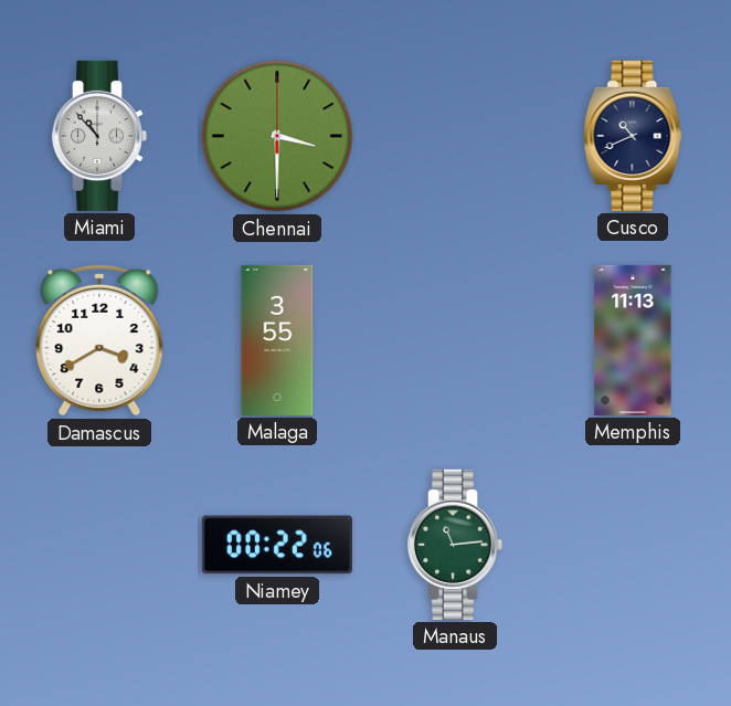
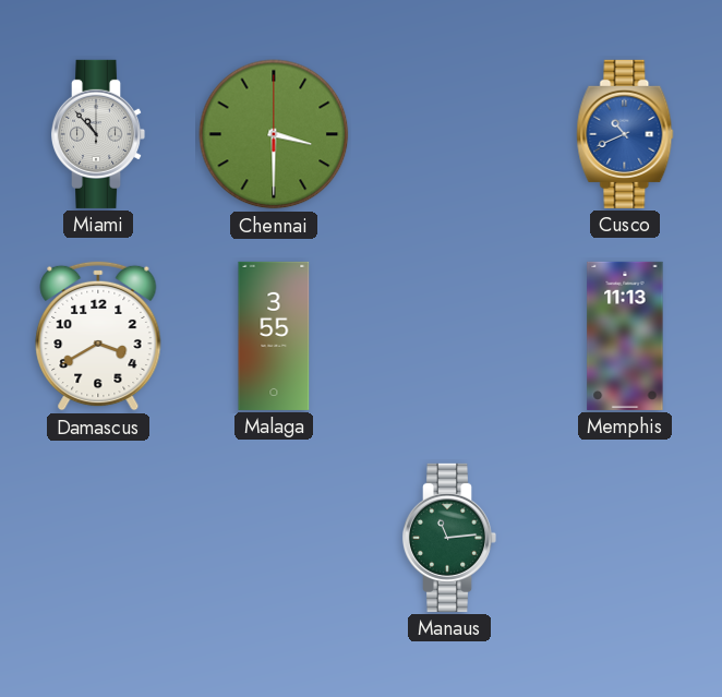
Cusco dial: navy -> blue
Niamey: 00:22 -> none
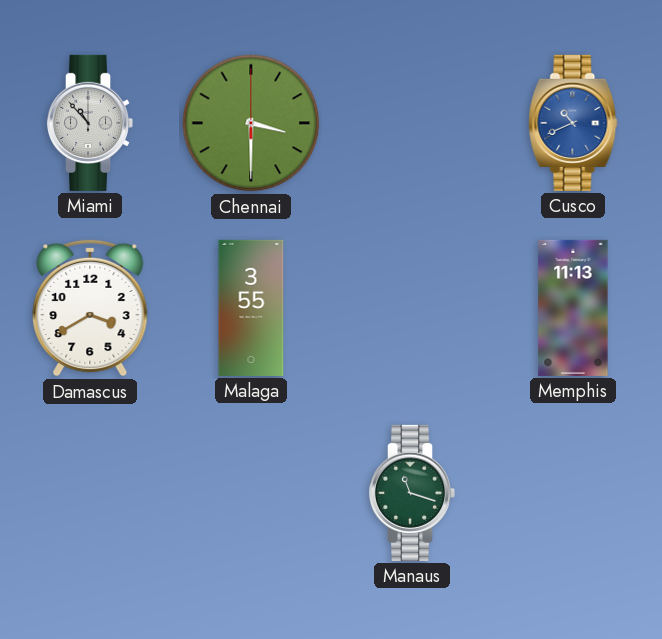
Manaus: 11:14 -> 11:18
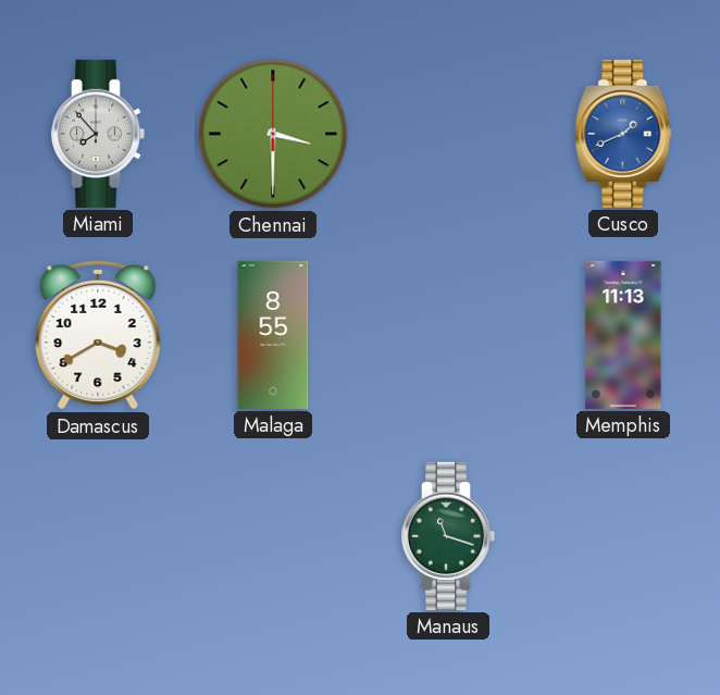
Miami: 10:53 -> 7:53
Cusco: 10:41 -> 1:41
Malaga: 3:55 -> 8:55
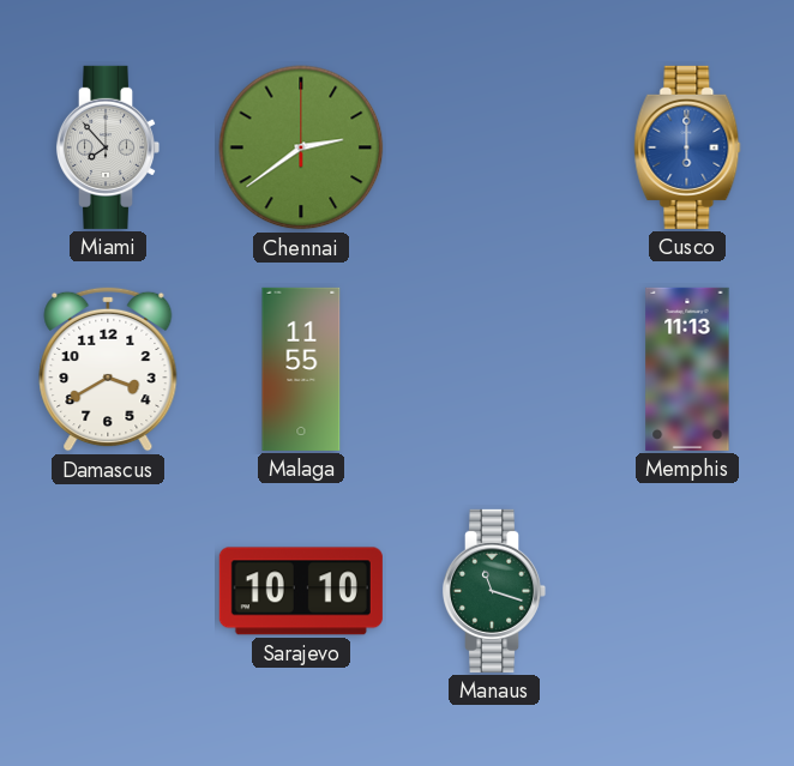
Chennai: 3:30 -> 2:39
Cusco: 1:41 -> 6:00
Malaga: 8:55 -> 11:55
Sarajevo: none -> 10:10
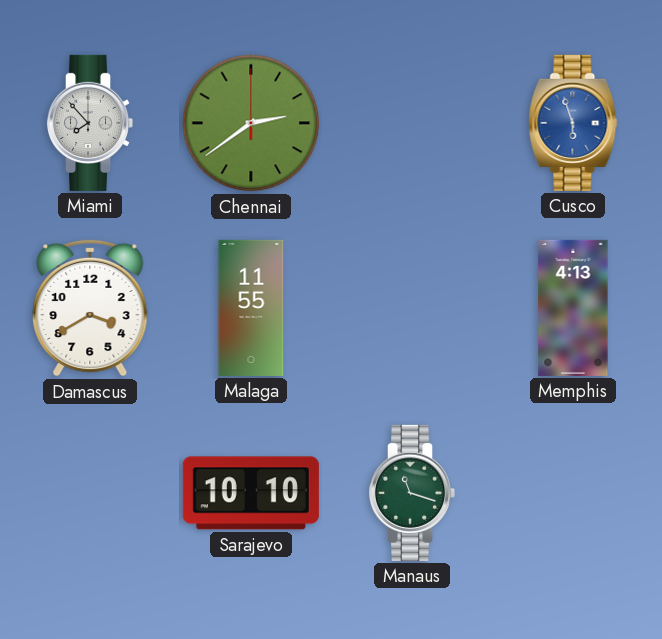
Cusco: 6:00 -> 5:57
Memphis: 11:13 -> 4:13
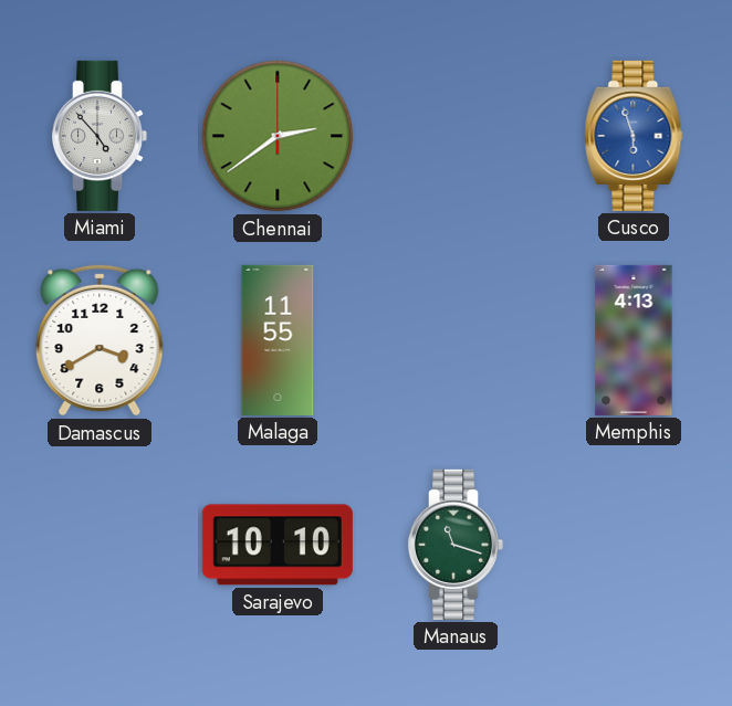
Miami: 7:53 -> 4:53
